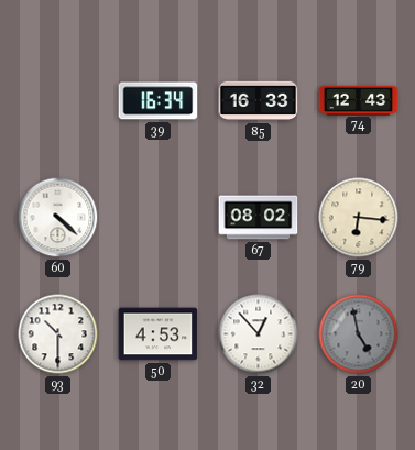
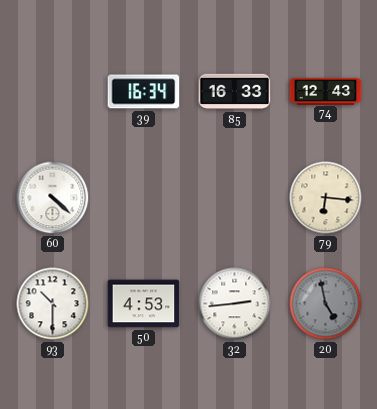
67: 08:02 -> none
32: 12:53 -> 2:44
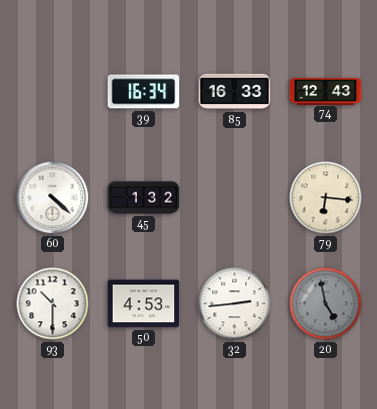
45: none -> 1:32
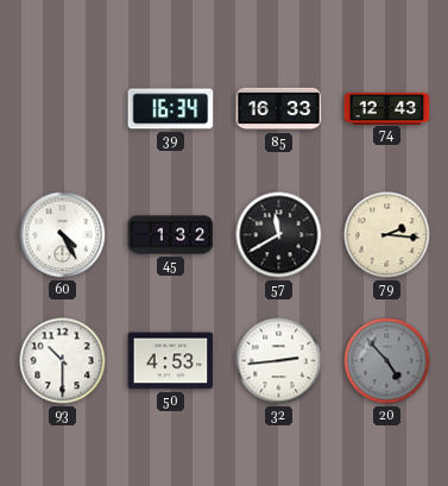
60: 4:22 -> 4:25
57: none -> 11:40
79: 6:16 -> 2:16
20: 4:58 -> 4:53
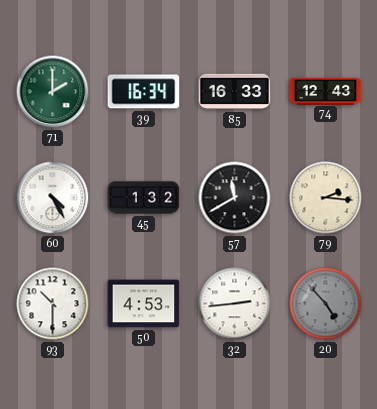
71: none -> 2:00
